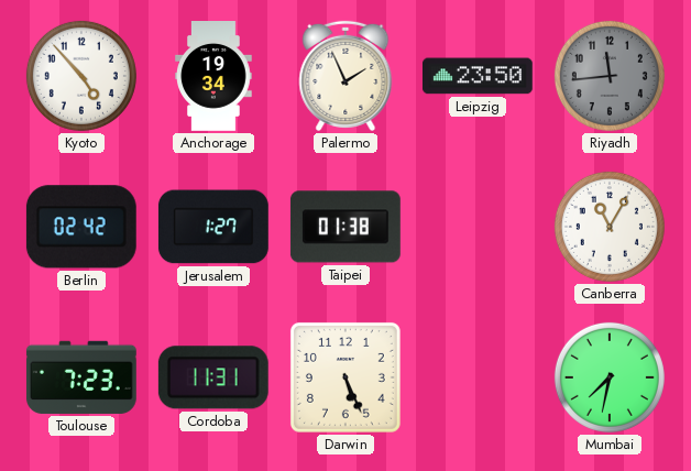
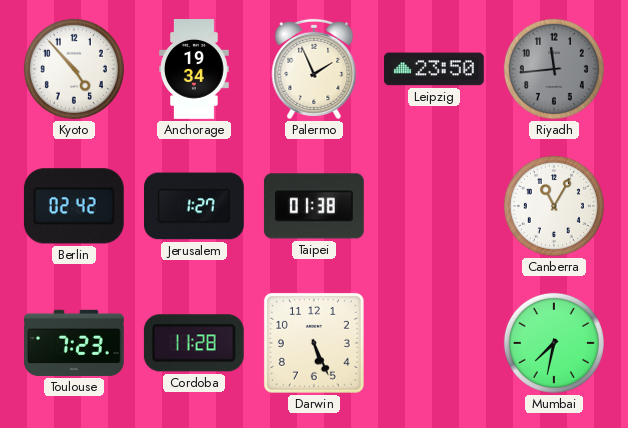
Cordoba: 11:31 -> 11:28
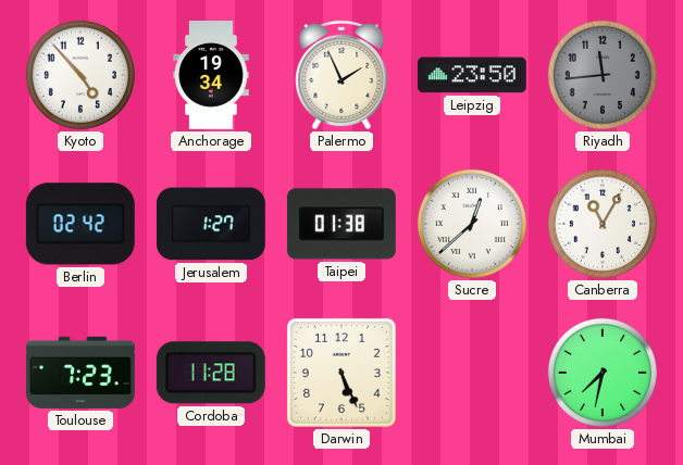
Sucre: none -> 12:38
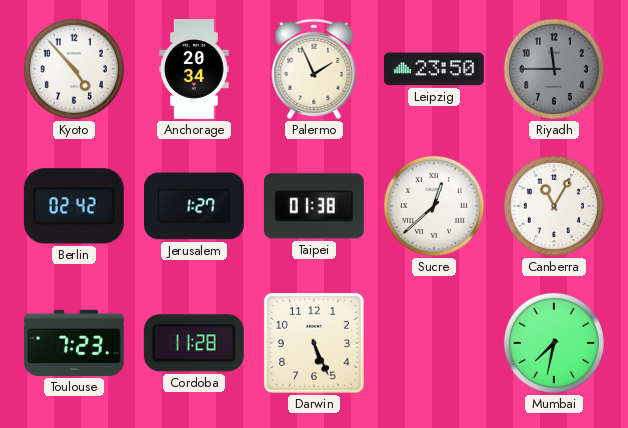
Anchorage: 19:34 -> 20:34
Riyadh: 11:44 -> 11:45
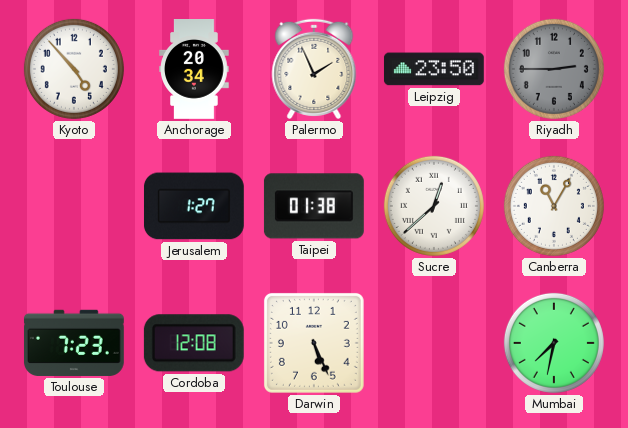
Riyadh: 11:45 -> 2:45
Berlin: 02:42 -> none
Cordoba: 11:28 -> 12:08
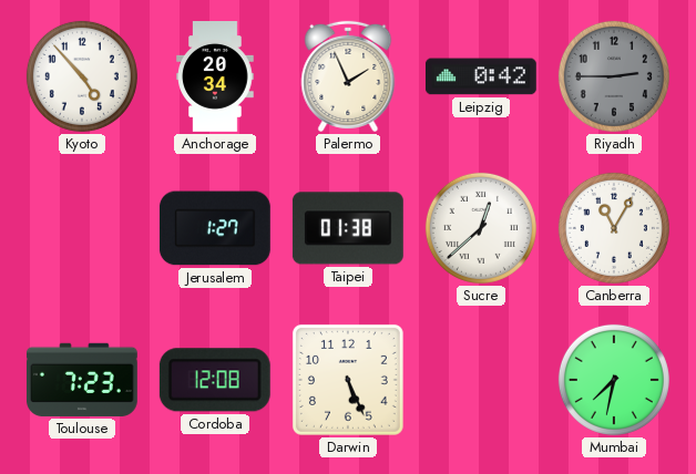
Leipzig: 23:50 -> 0:42
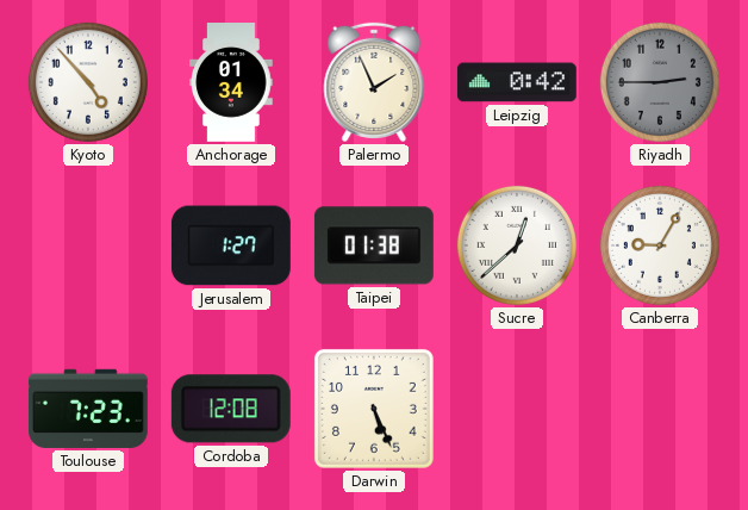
Anchorage: 20:34 -> 01:34
Canberra: 11:05 -> 9:05
Mumbai: 7:32 -> none
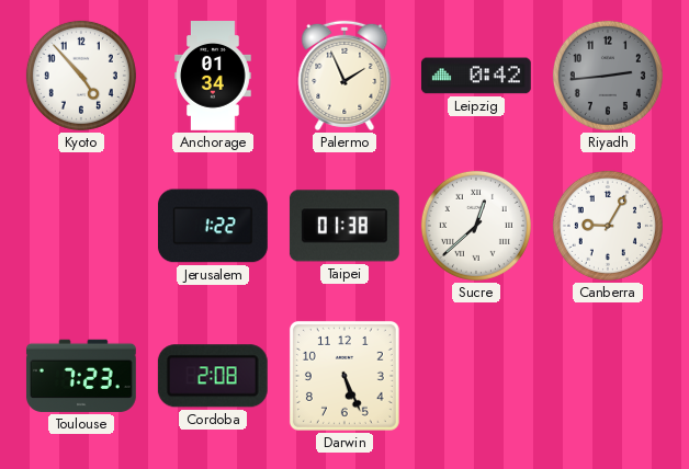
Riyadh: 2:45 -> 2:44
Jerusalem: 1:27 -> 1:22
Cordoba: 12:08 -> 2:08
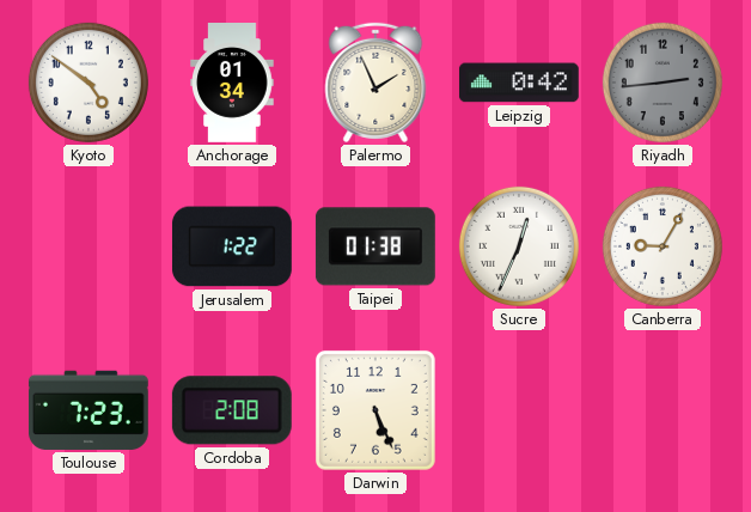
Kyoto: 4:53 -> 4:51
Sucre: 12:38 -> 12:34
